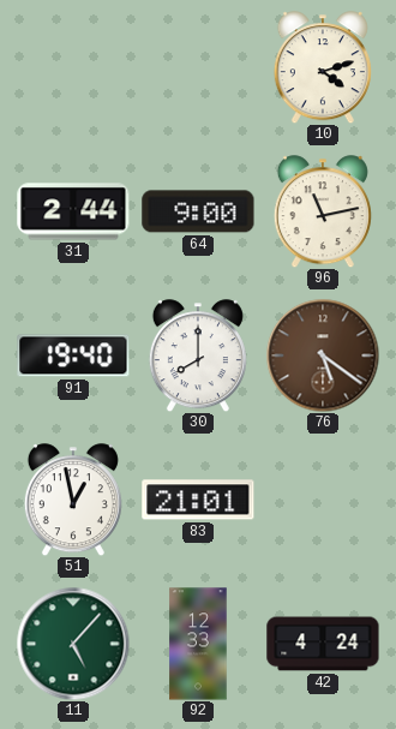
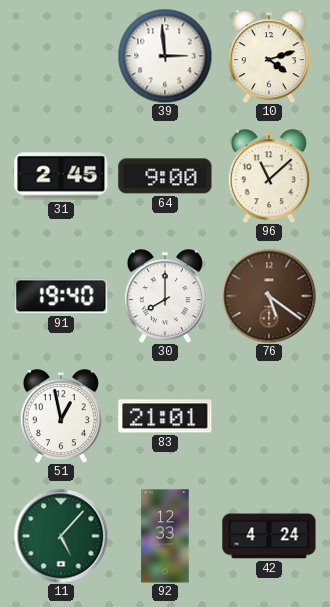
39: none -> 2:59
31: 2:44 -> 2:45
96: 11:13 -> 11:08
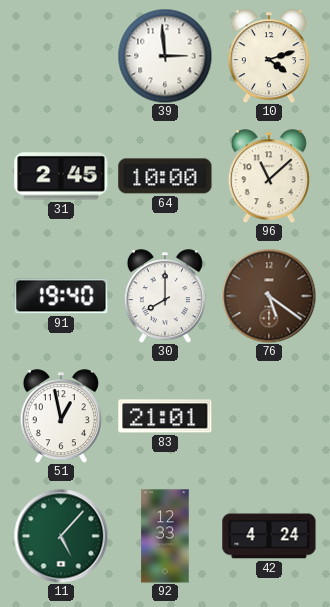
64: 9:00 -> 10:00
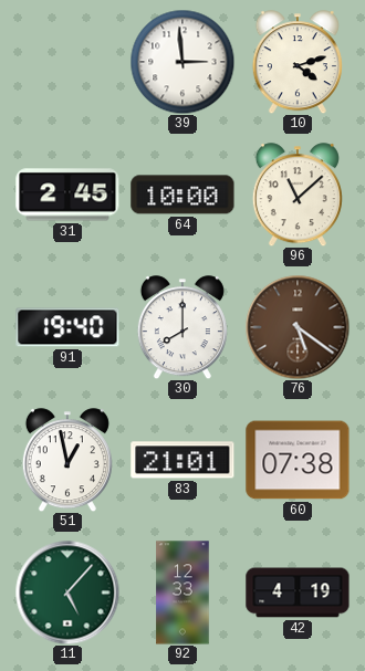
60: none -> 07:38
42: 4:24 -> 4:19
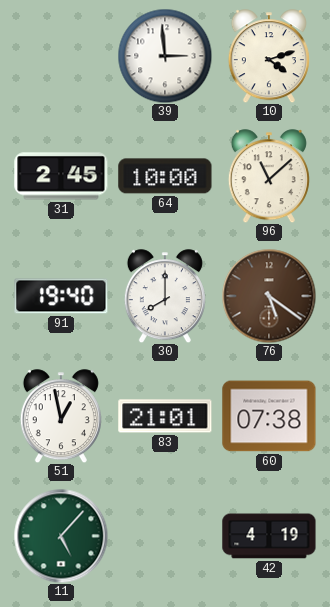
92: 12:33 -> none
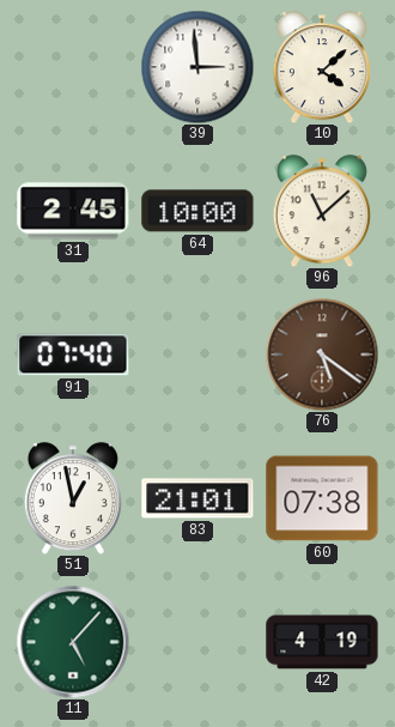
10: 4:12 -> 4:08
91: 19:40 -> 07:40
30: 8:00 -> none
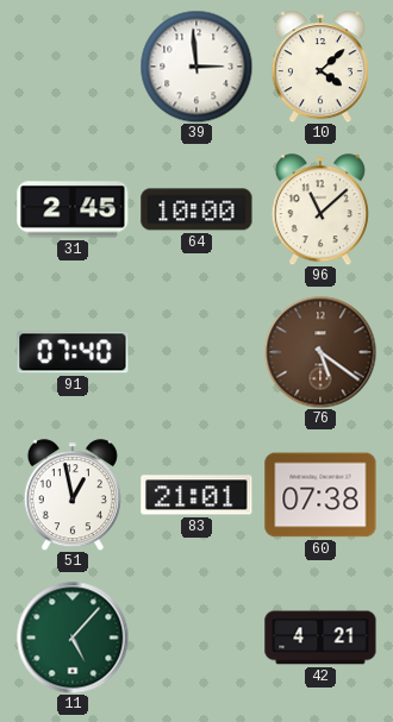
42: 4:19 -> 4:21
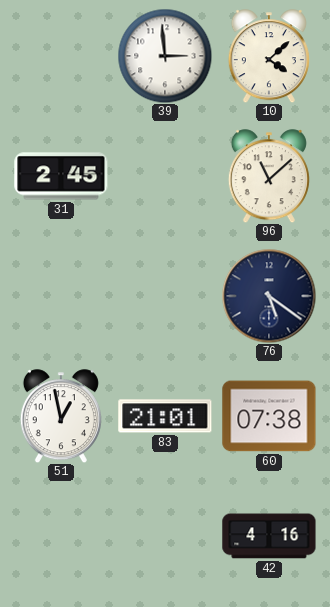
64: 10:00 -> none
91: 07:40 -> none
76 dial: brown -> navy
11: 5:07 -> none
42: 4:21 -> 4:16
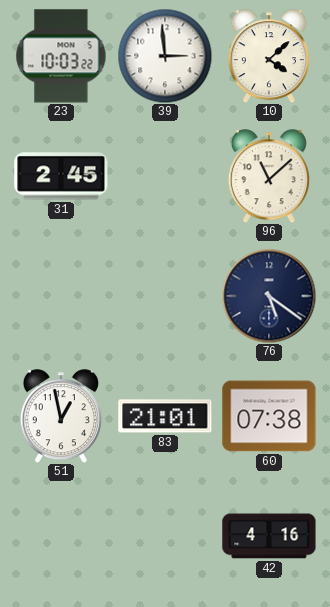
23: none -> 10:03
